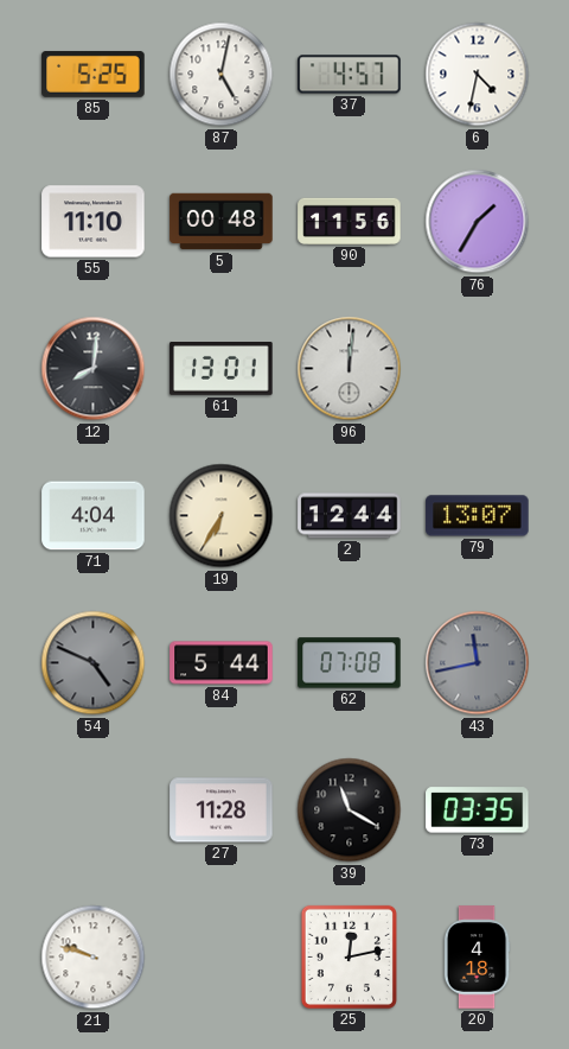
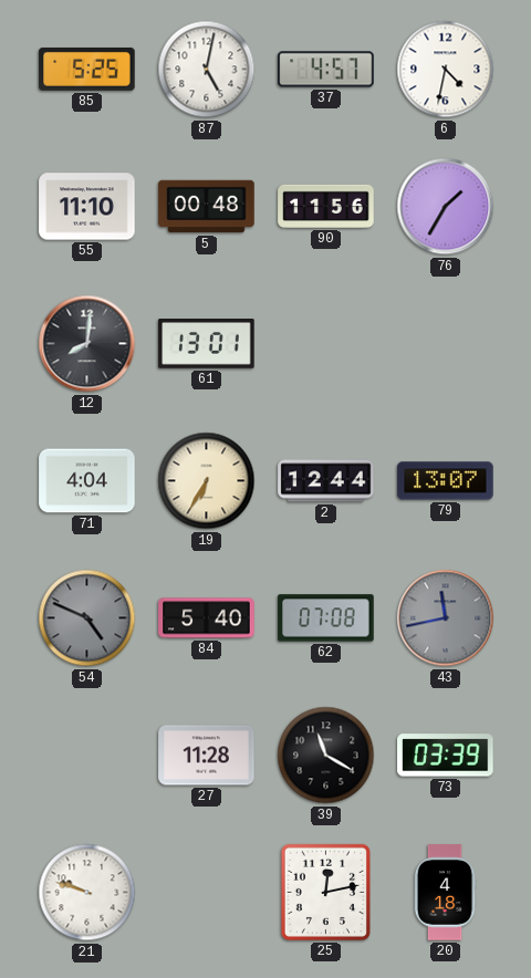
96: 12:01 -> none
84: 5:44 -> 5:40
73: 03:35 -> 03:39
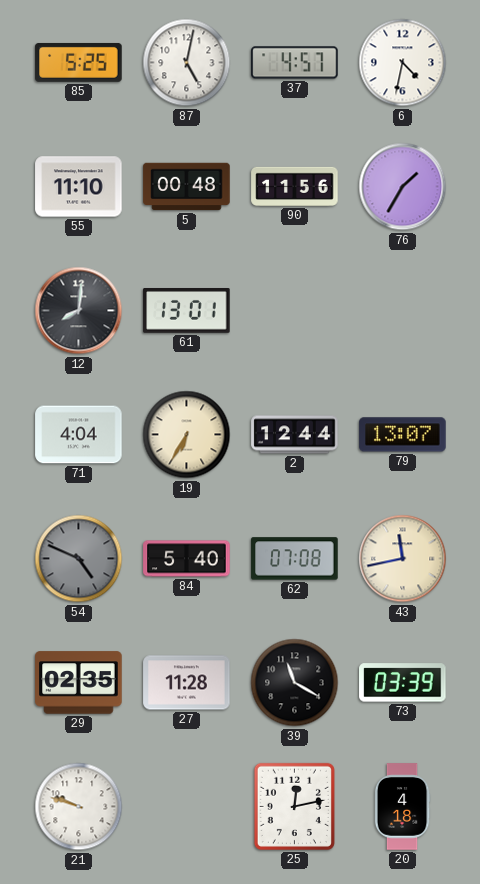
43 dial: grey -> cream
29: none -> 02:35
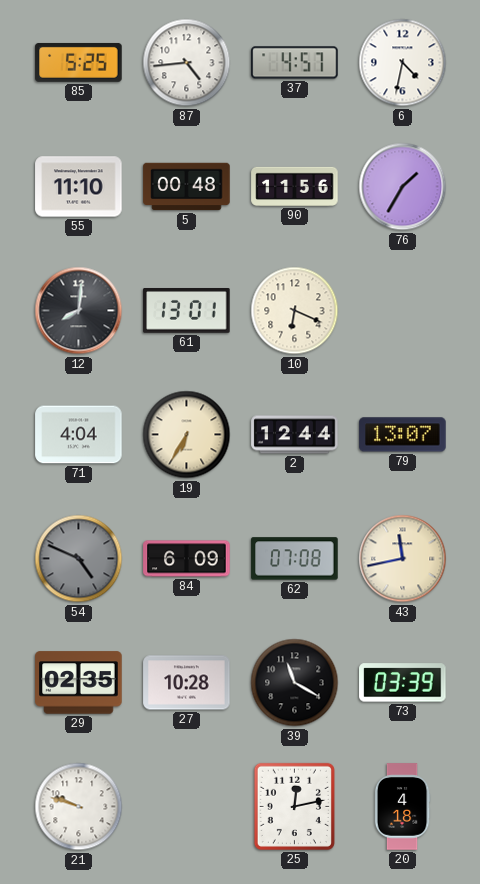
87: 5:02 -> 4:44
10: none -> 6:19
84: 5:40 -> 6:09
27: 11:28 -> 10:28
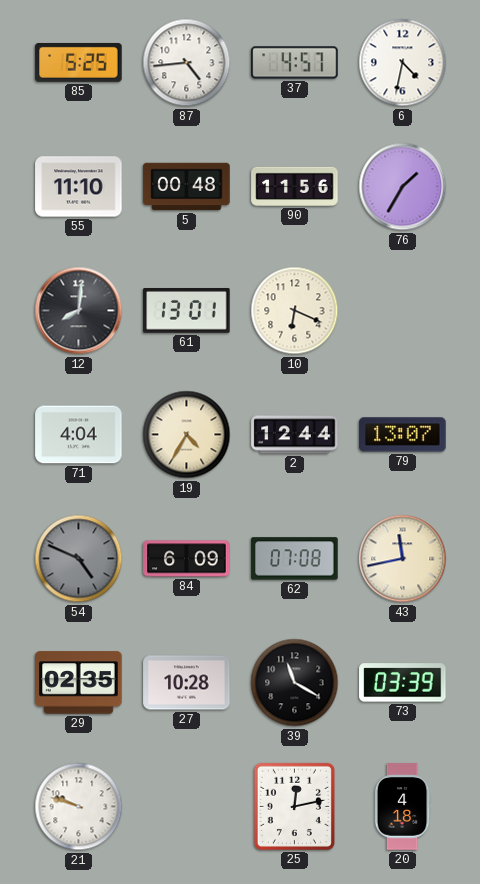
19: 6:35 -> 4:35
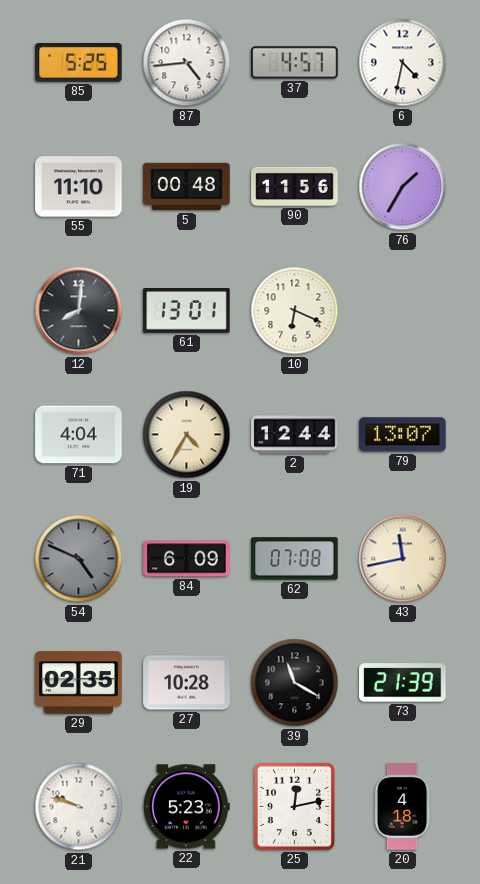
73: 03:39 -> 21:39
22: none -> 5:23
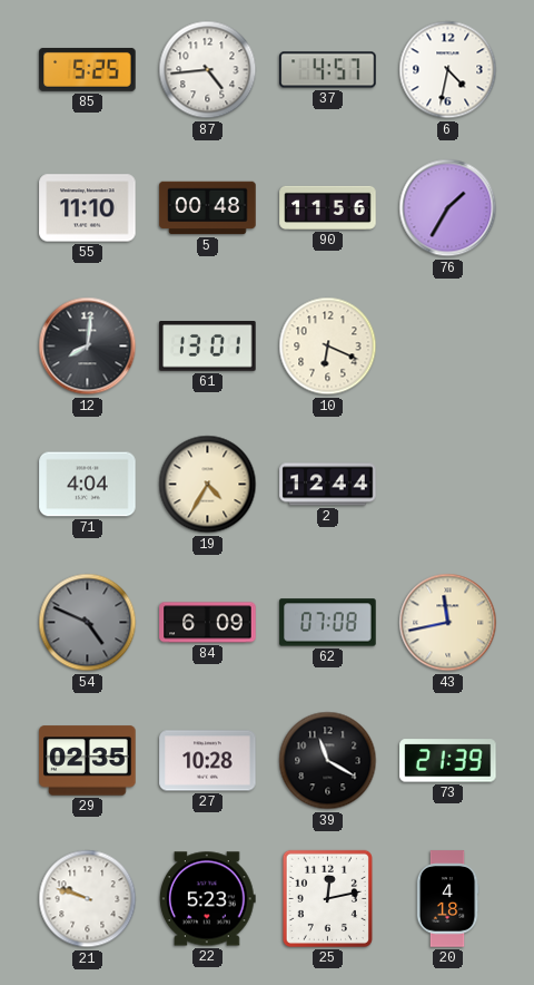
79: 13:07 -> none
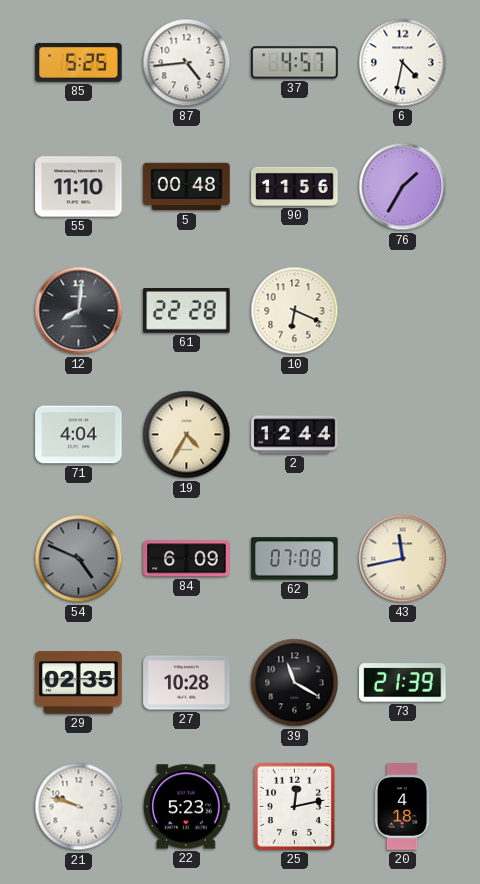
61: 13:01 -> 22:28
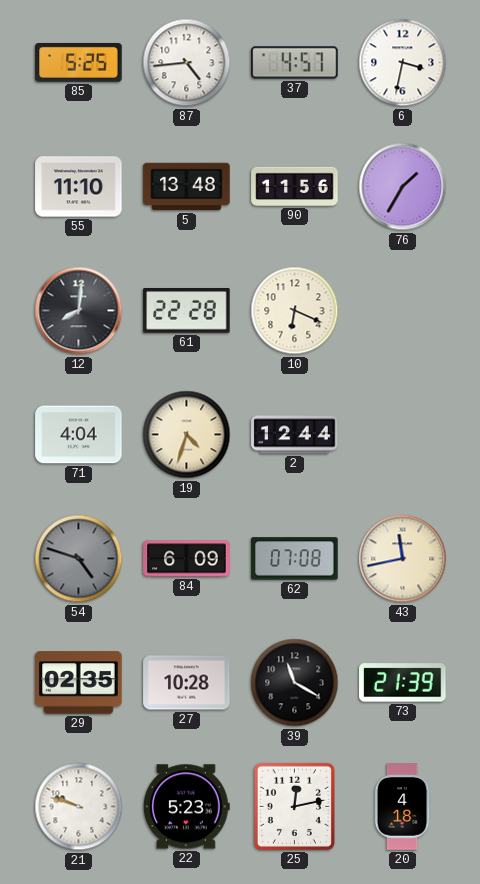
6: 4:32 -> 3:32
5: 00:48 -> 13:48
19: 4:35 -> 4:33
54: 4:49 -> 4:48
